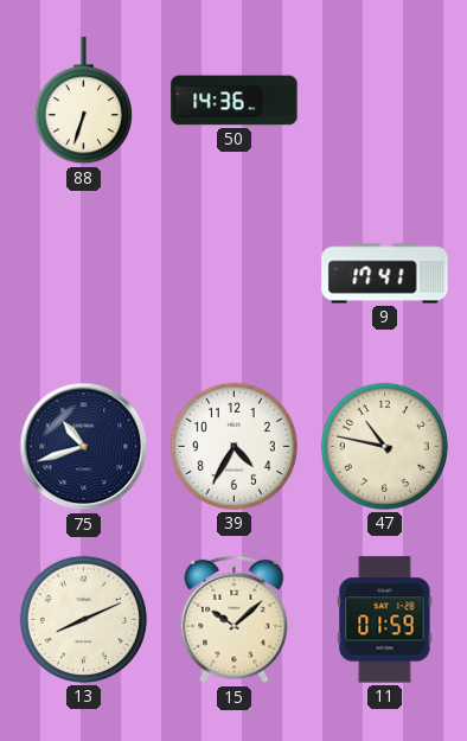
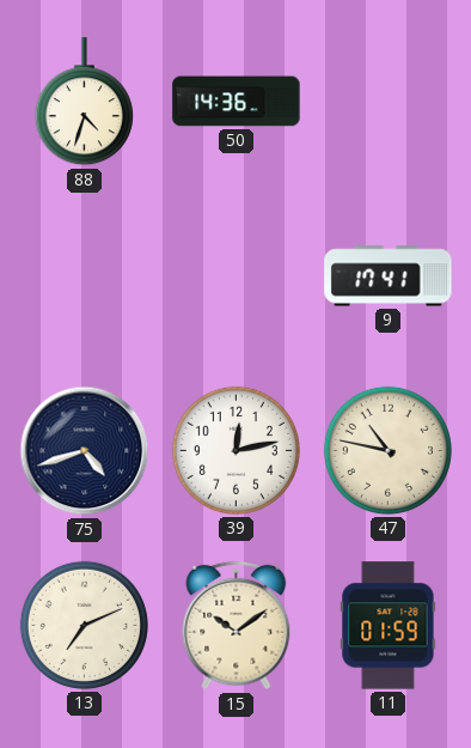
88: 6:33 -> 4:33
75: 10:42 -> 4:42
39: 4:35 -> 12:13
13: 8:11 -> 7:11
15: 10:08 -> 10:09
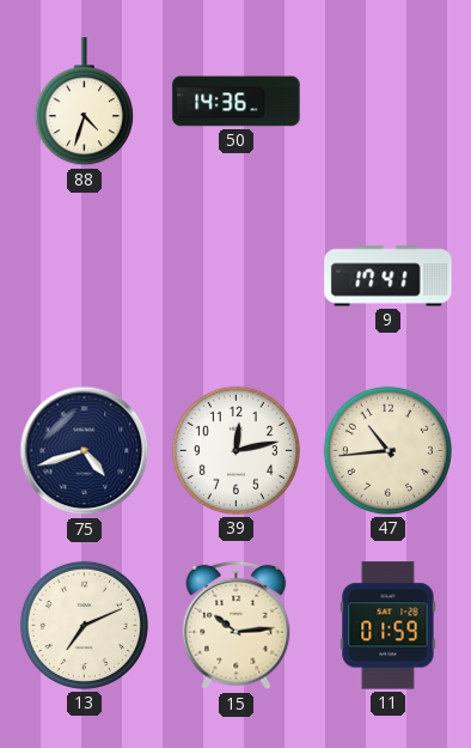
47: 10:47 -> 10:44
15: 10:09 -> 10:14
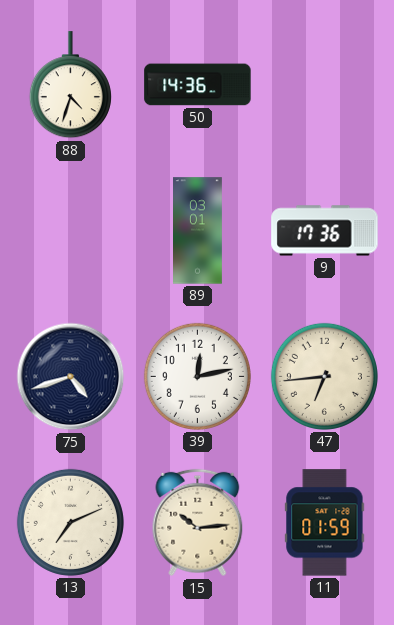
89: none -> 03:01
9: 17:41 -> 17:36
47: 10:44 -> 6:44
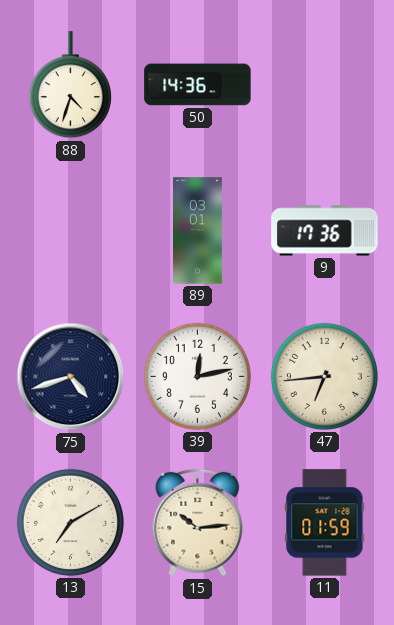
13: 7:11 -> 7:10
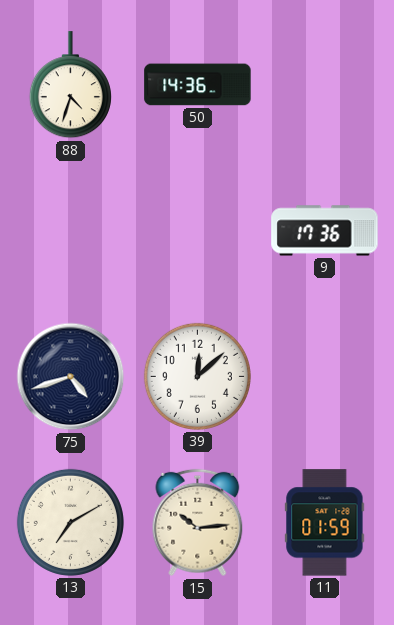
89: 03:01 -> none
39: 12:13 -> 12:08
47: 6:44 -> none
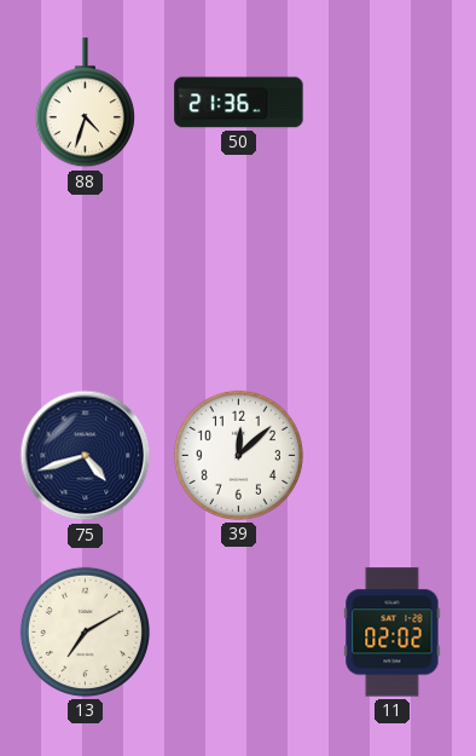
50: 14:36 -> 21:36
9: 17:36 -> none
15: 10:14 -> none
11: 01:59 -> 02:02
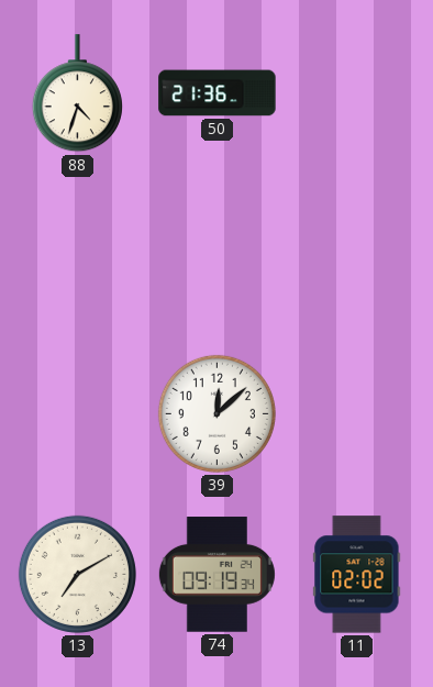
75: 4:42 -> none
74: none -> 09:19
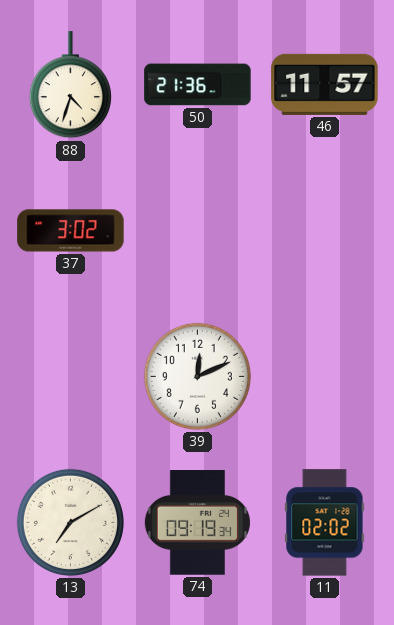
46: none -> 11:57
37: none -> 3:02
39: 12:08 -> 12:11
